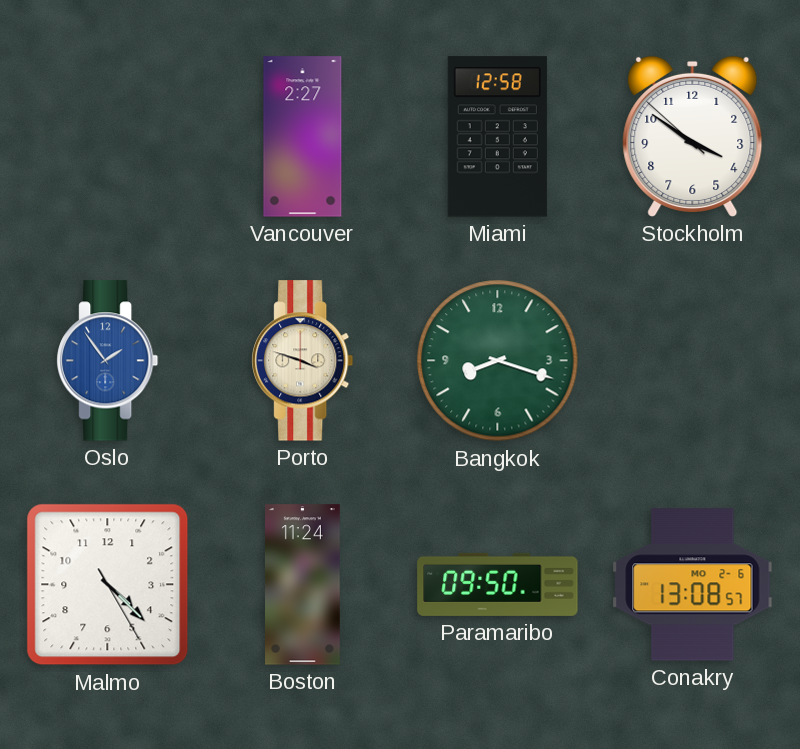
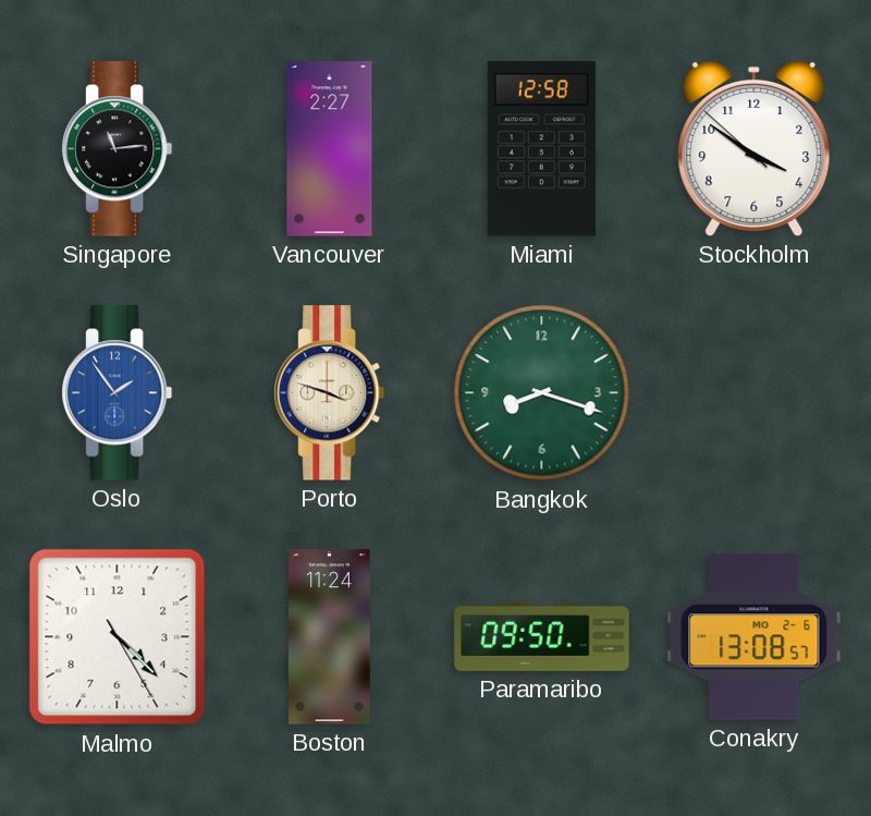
Singapore: none -> 11:14
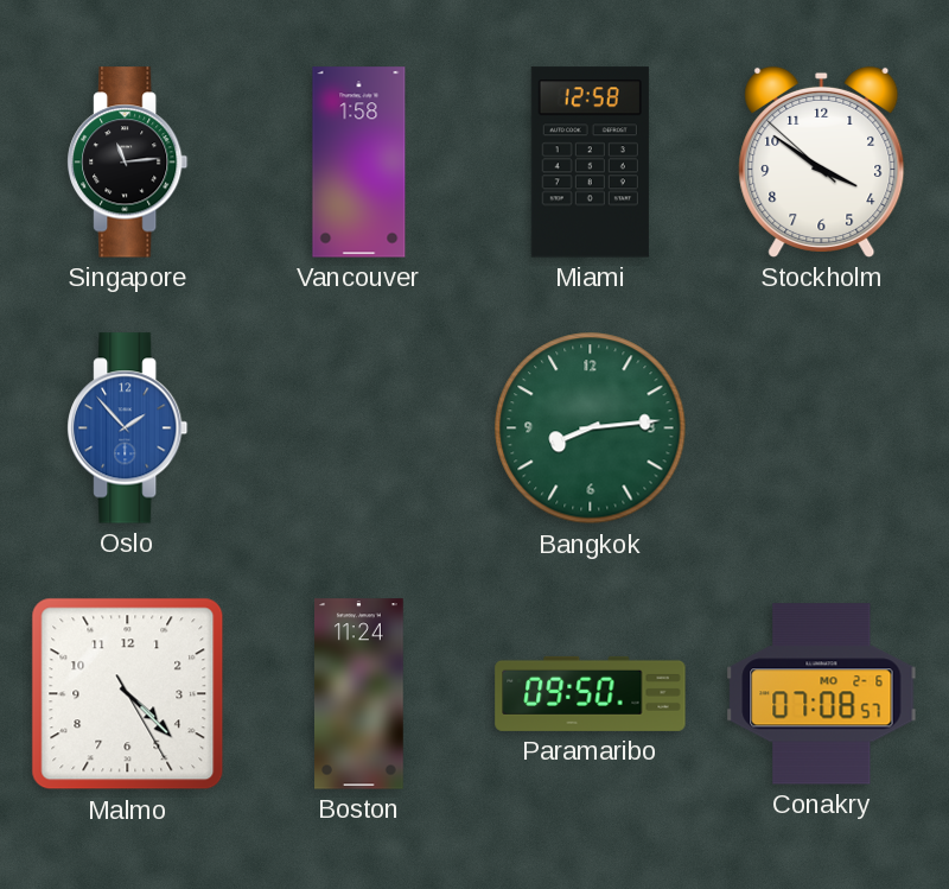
Vancouver: 2:27 -> 1:58
Oslo: 1:54 -> 1:53
Porto: 3:48 -> none
Bangkok: 8:18 -> 8:14
Conakry: 13:08 -> 07:08
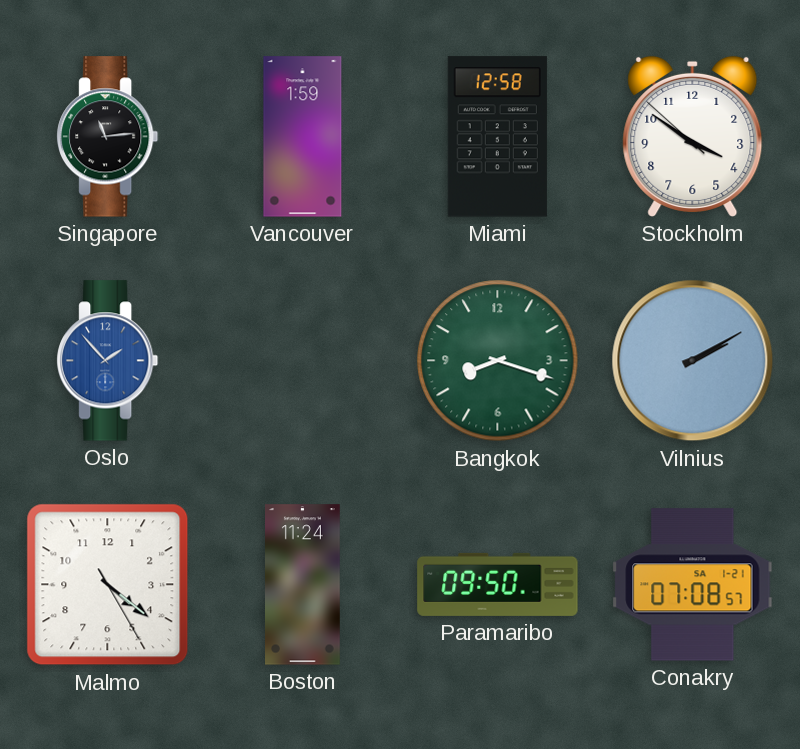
Vancouver: 1:58 -> 1:59
Bangkok: 8:14 -> 8:18
Vilnius: none -> 2:10
Malmo: 4:22 -> 4:21
Conakry date: MO 2-6 -> SA 1-21
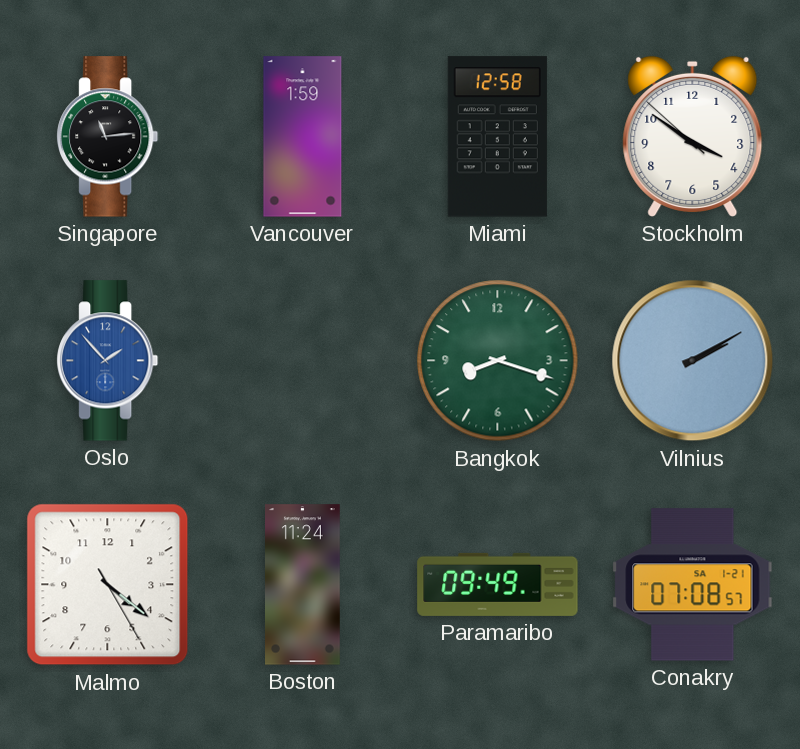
Paramaribo: 09:50 -> 09:49
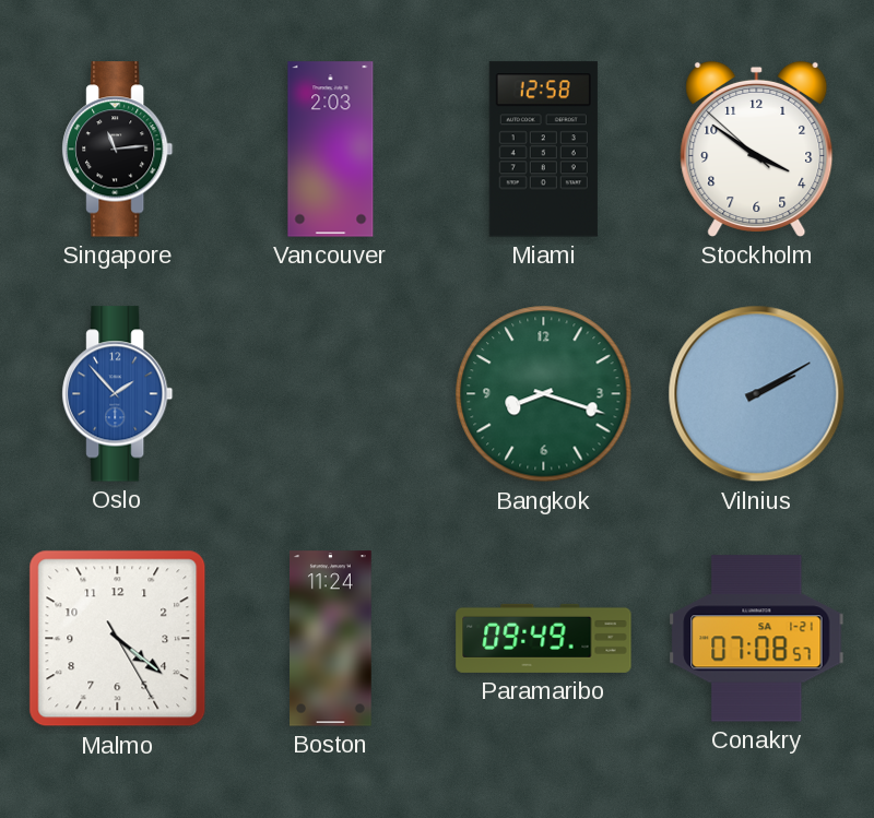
Vancouver: 1:59 -> 2:03
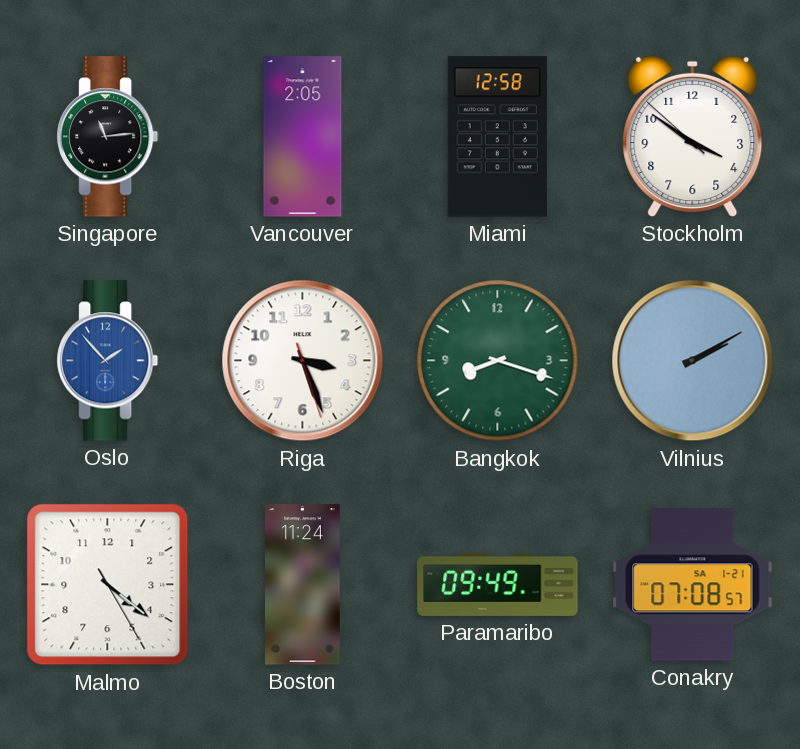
Vancouver: 2:03 -> 2:05
Riga: none -> 3:26
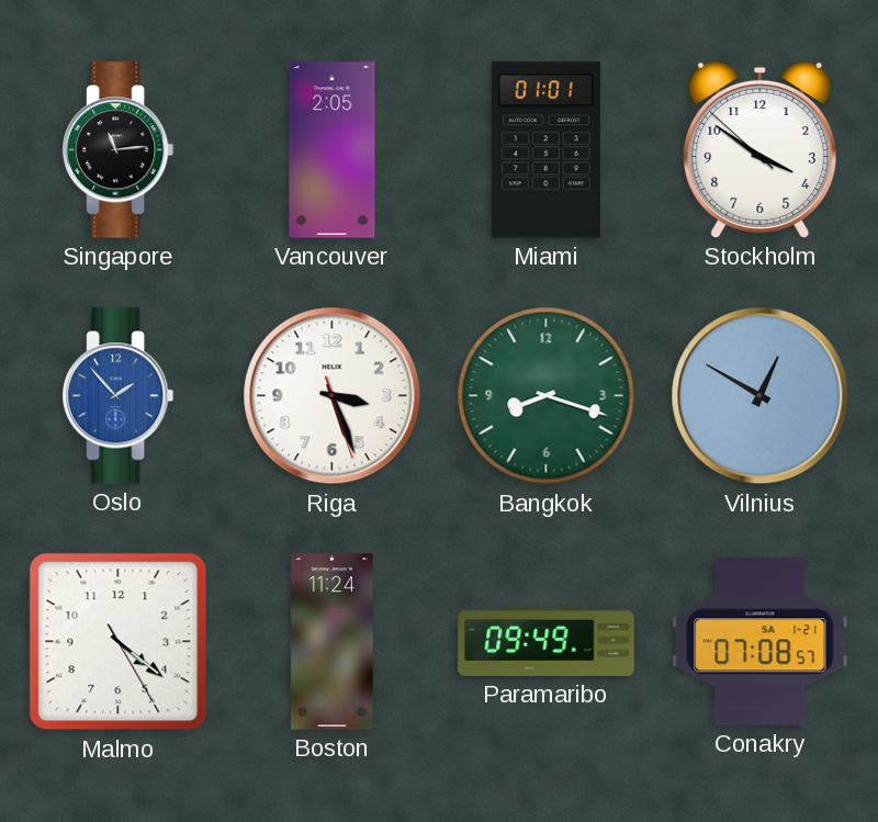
Miami: 12:58 -> 01:01
Vilnius: 2:10 -> 12:50
